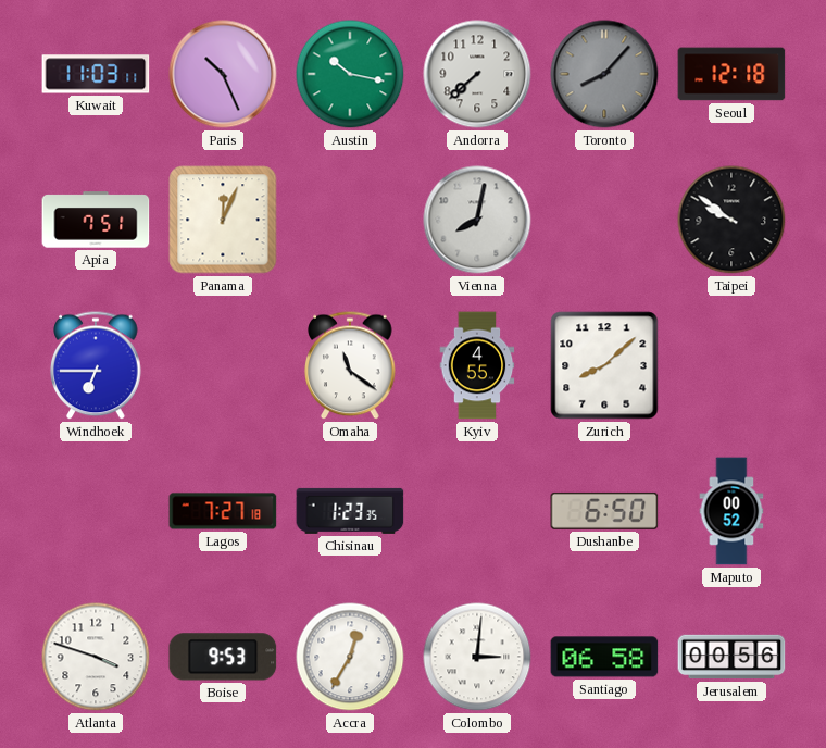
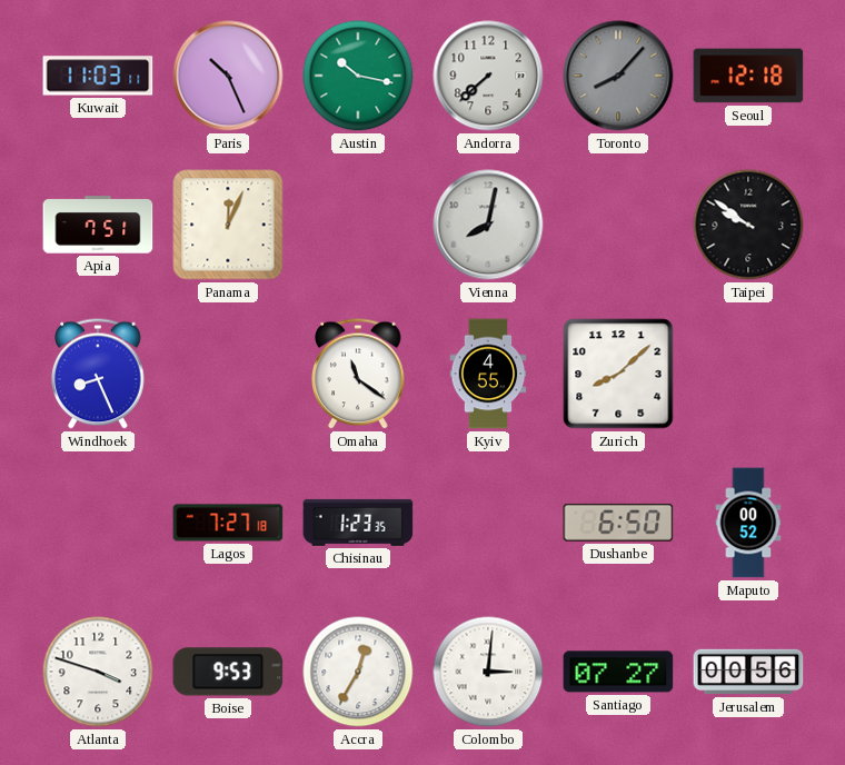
Windhoek: 6:45 -> 8:26
Santiago: 06:58 -> 07:27
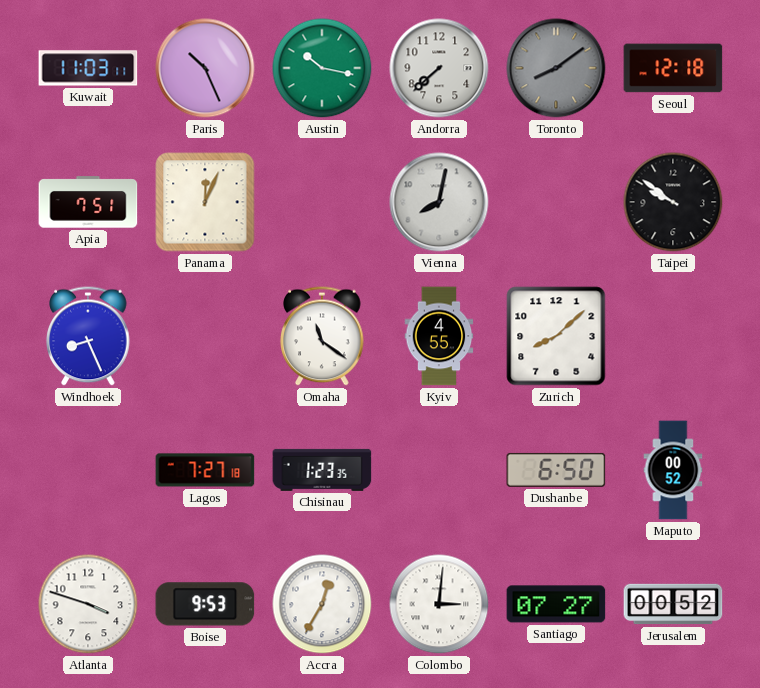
Toronto: 8:07 -> 8:09
Jerusalem: 00:56 -> 00:52
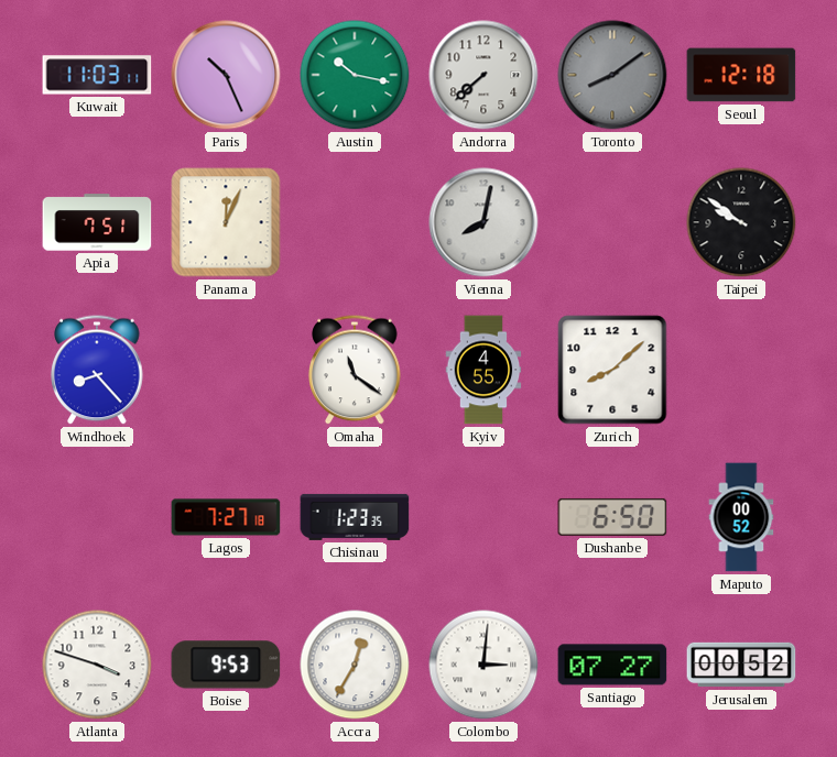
Windhoek: 8:26 -> 8:23
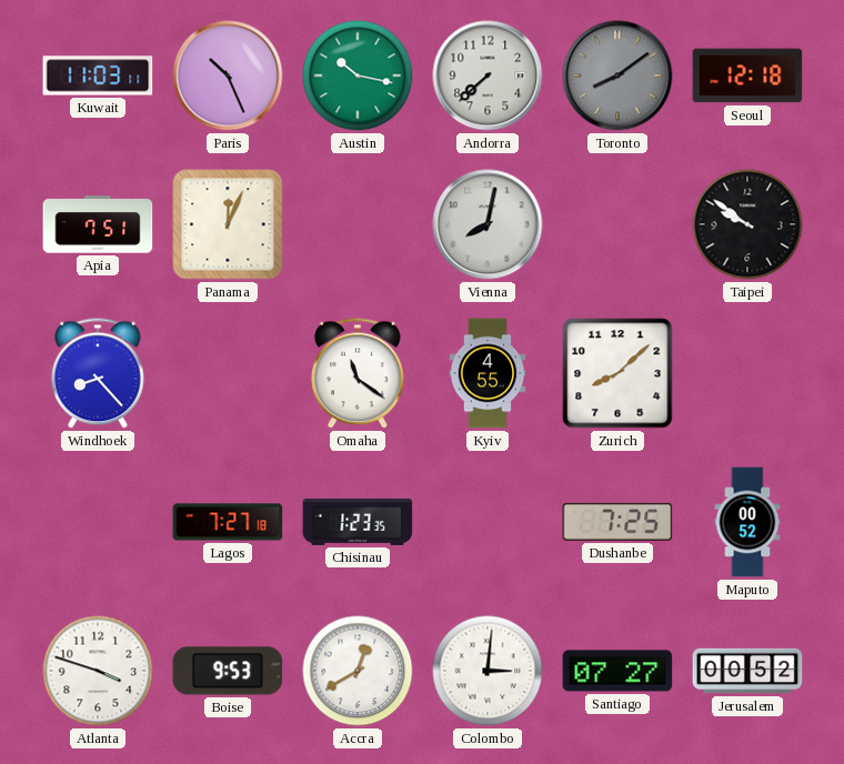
Dushanbe: 6:50 -> 7:25
Accra: 12:35 -> 12:40
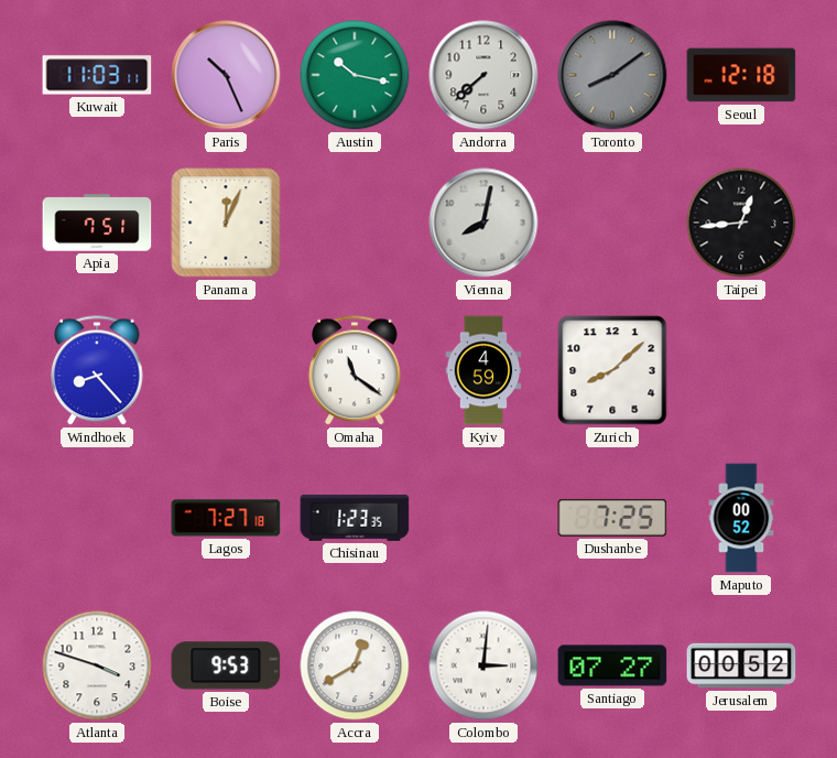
Taipei: 9:51 -> 12:44
Kyiv: 4:55 -> 4:59
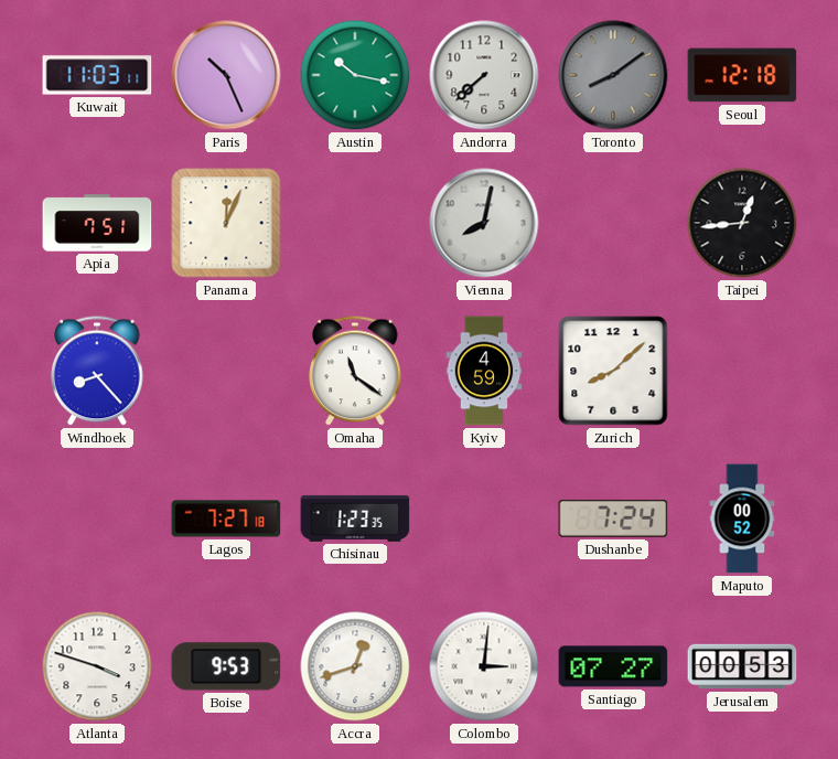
Dushanbe: 7:25 -> 7:24
Accra: 12:40 -> 12:42
Jerusalem: 00:52 -> 00:53
